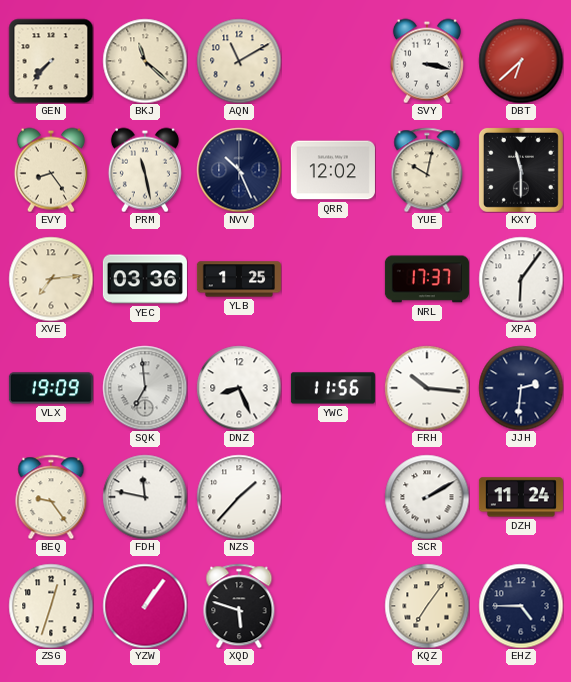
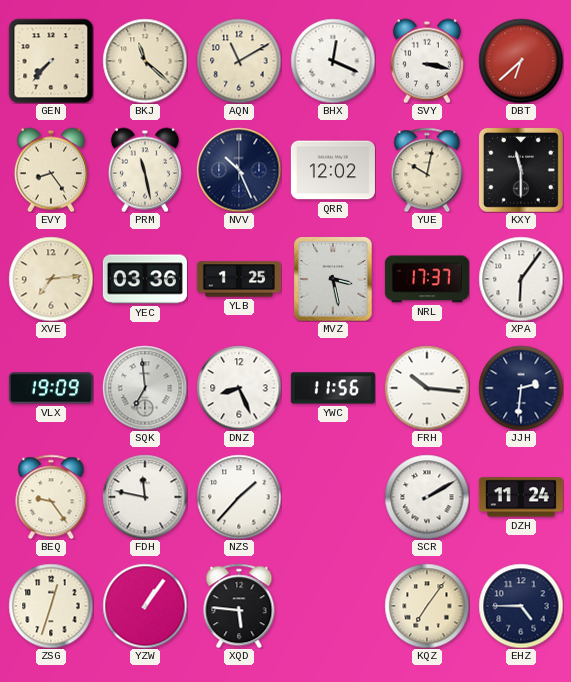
BHX: none -> 12:19
MVZ: none -> 3:28
XQD: 5:48 -> 5:46
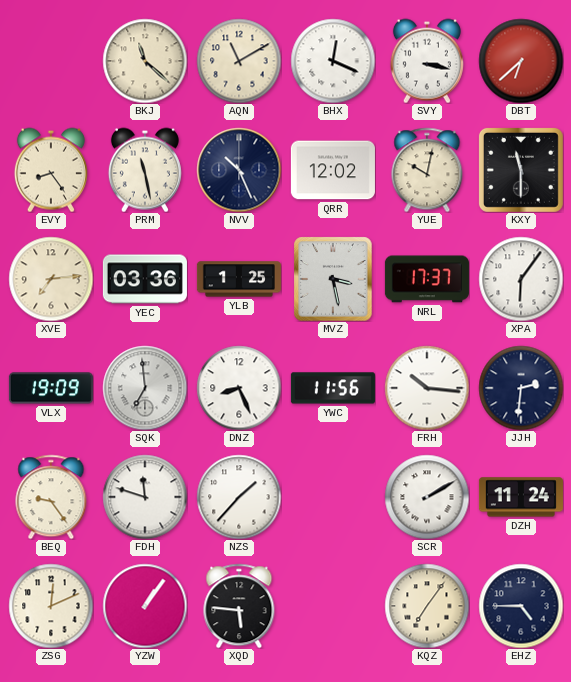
GEN: 7:37 -> none
FDH: 11:47 -> 11:48
ZSG: 12:33 -> 12:11
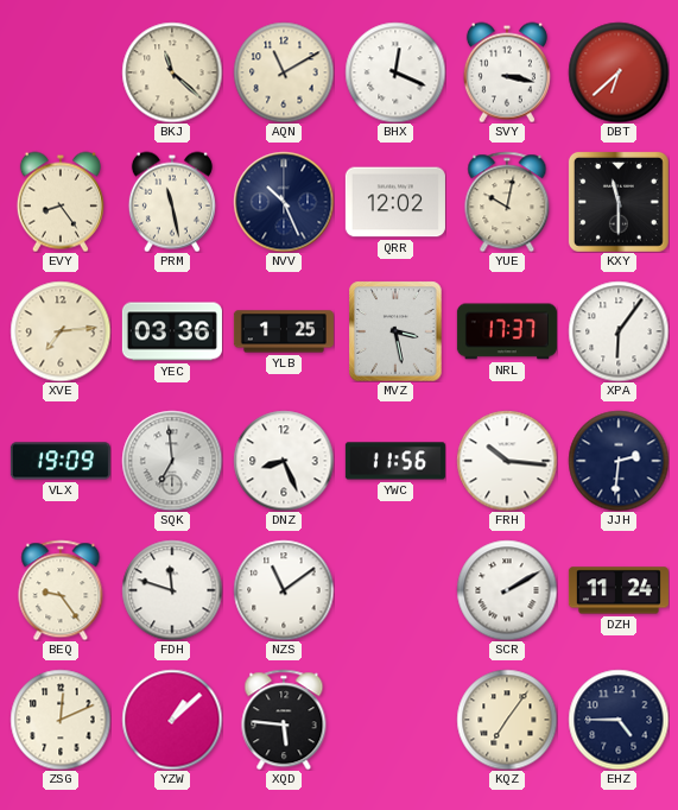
NZS: 1:37 -> 11:09
YZW: 1:06 -> 1:08
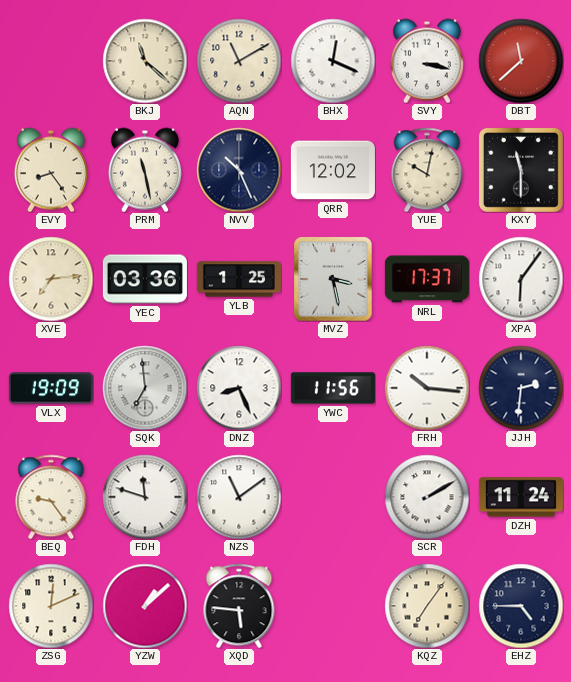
DBT: 6:38 -> 11:38
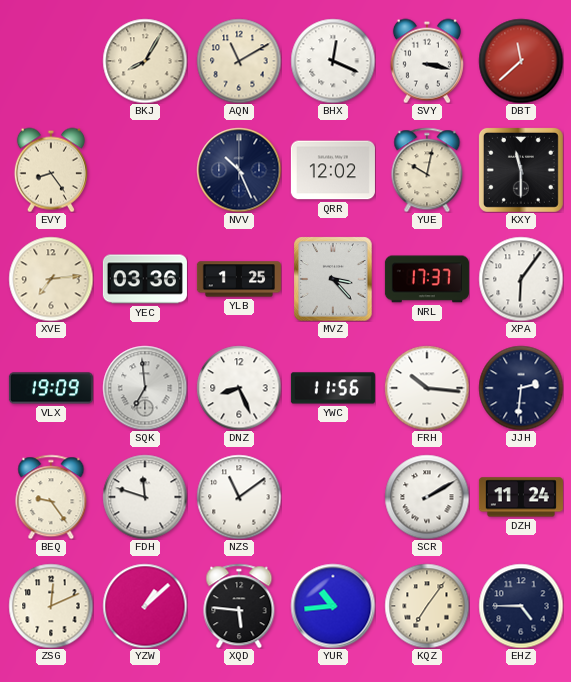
BKJ: 11:22 -> 8:05
PRM: 11:28 -> none
MVZ: 3:28 -> 3:23
YUR: none -> 10:44
